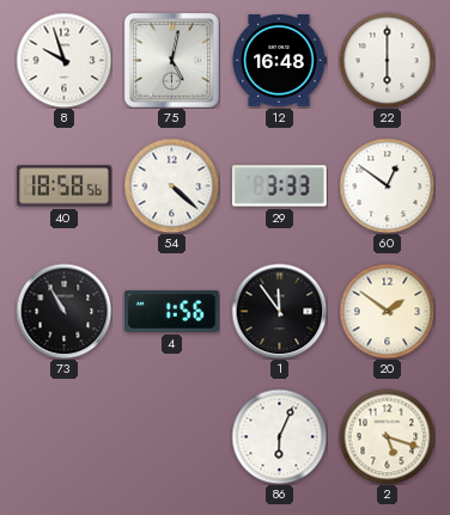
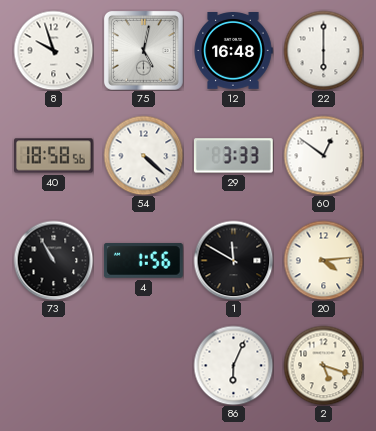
1: 11:54 -> 11:50
20: 1:51 -> 4:14
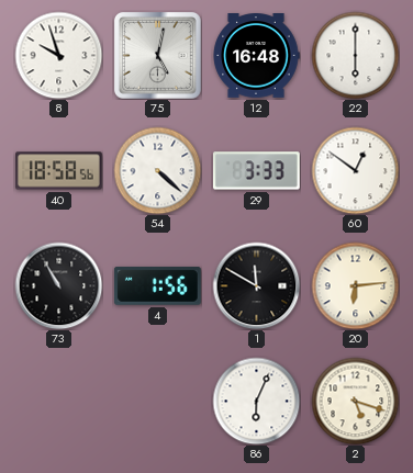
20: 4:14 -> 6:14
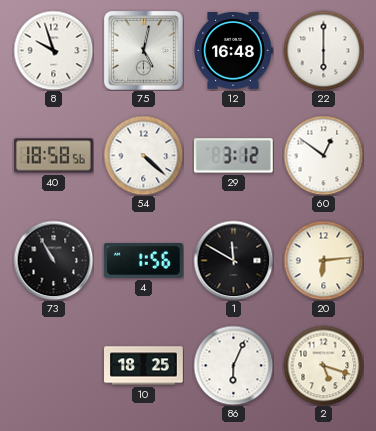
29: 3:33 -> 3:12
10: none -> 18:25
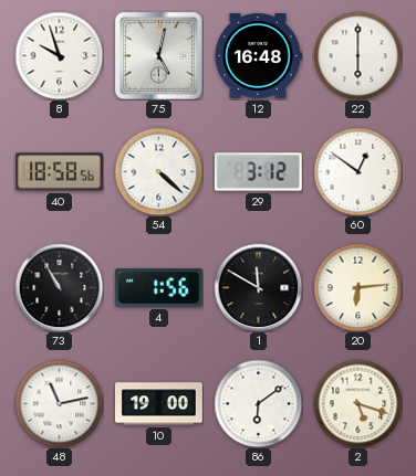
48: none -> 11:13
10: 18:25 -> 19:00
86: 6:04 -> 6:09
